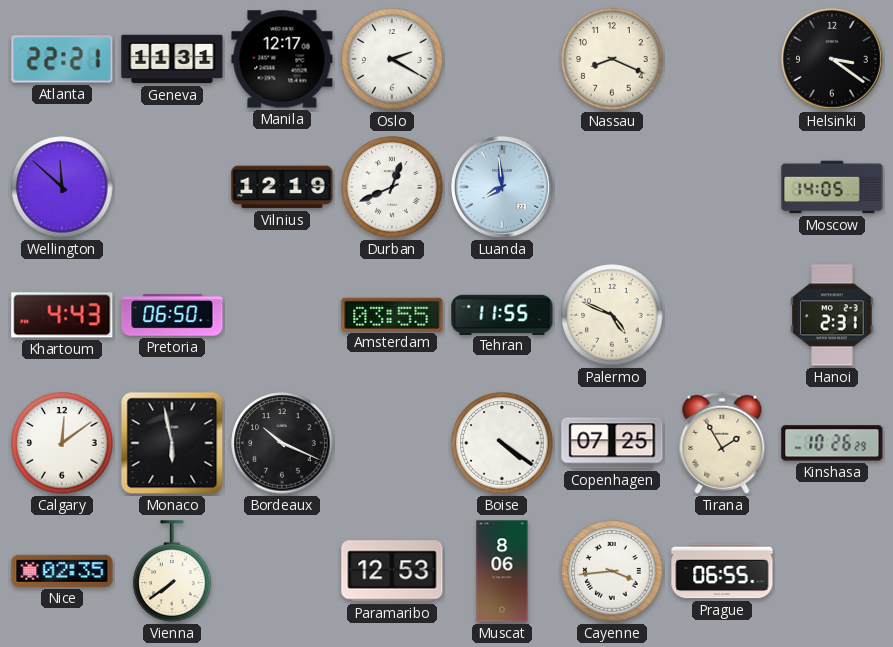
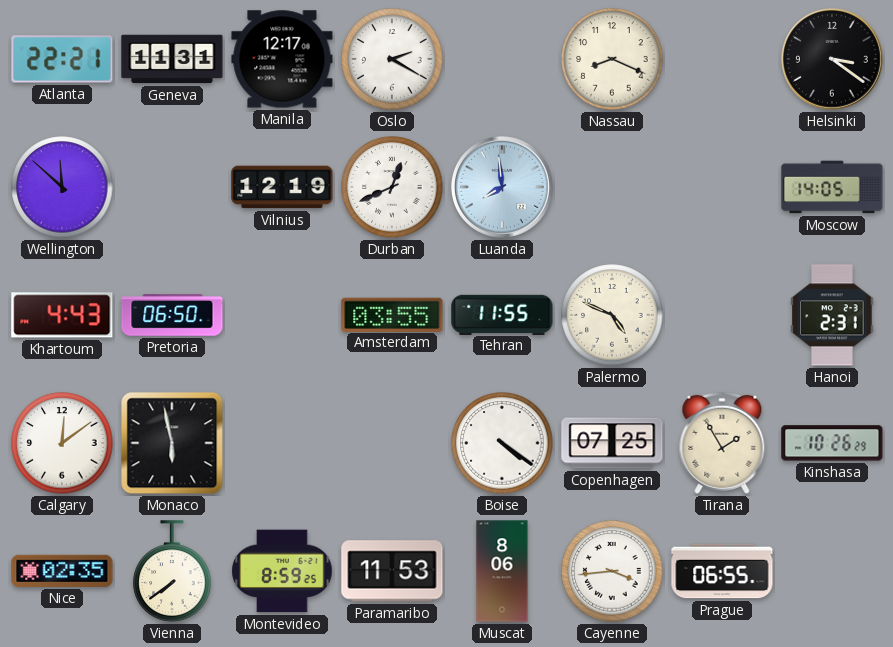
Bordeaux: 10:19 -> none
Montevideo: none -> 8:59
Paramaribo: 12:53 -> 11:53
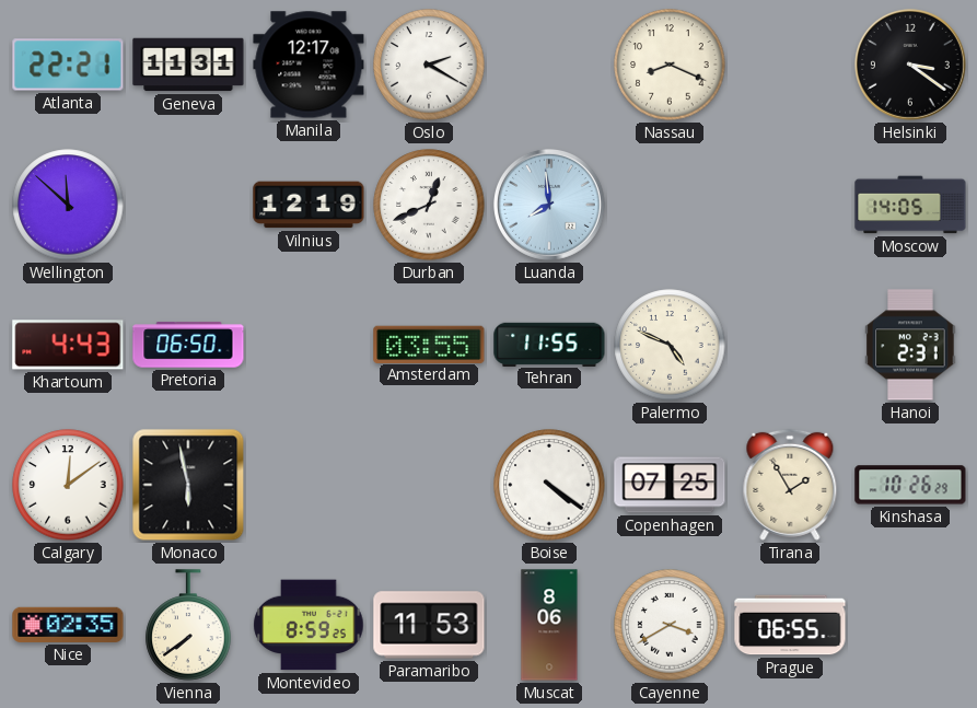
Cayenne: 3:44 -> 3:40
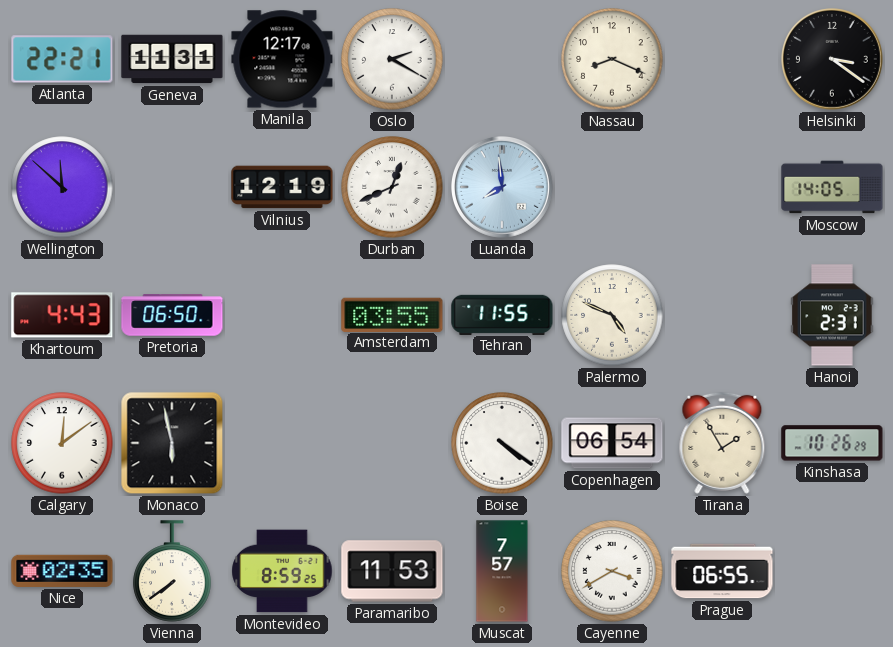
Copenhagen: 07:25 -> 06:54
Muscat: 8:06 -> 7:57
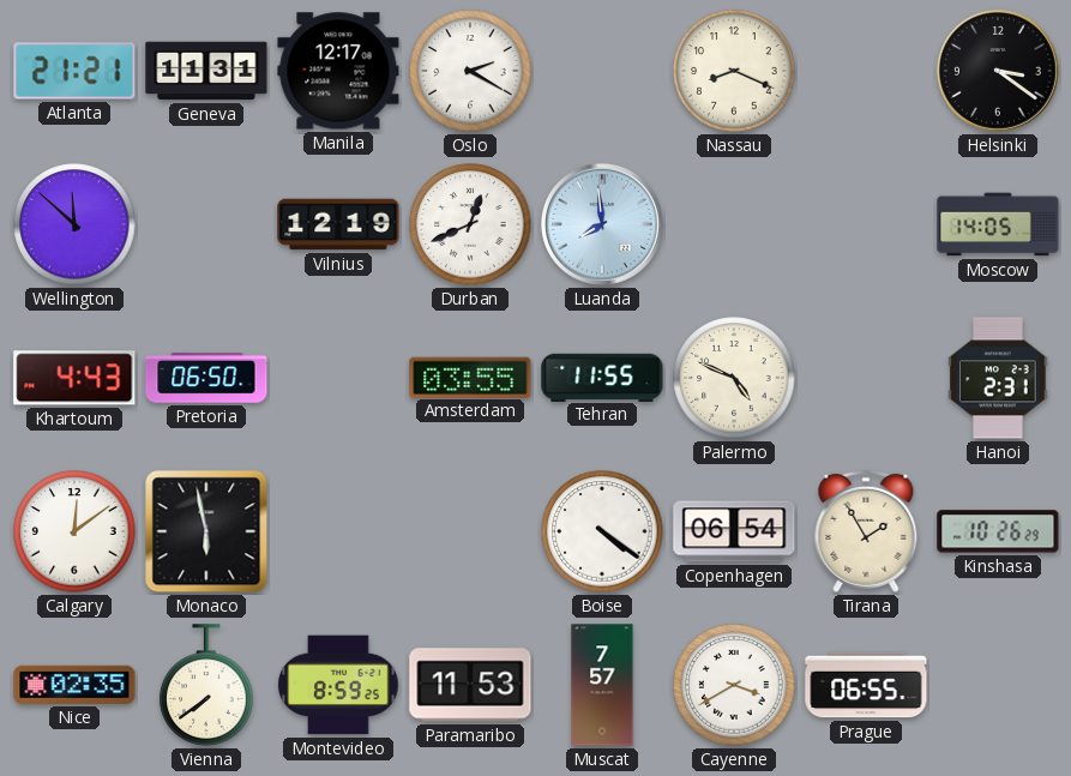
Atlanta: 22:21 -> 21:21
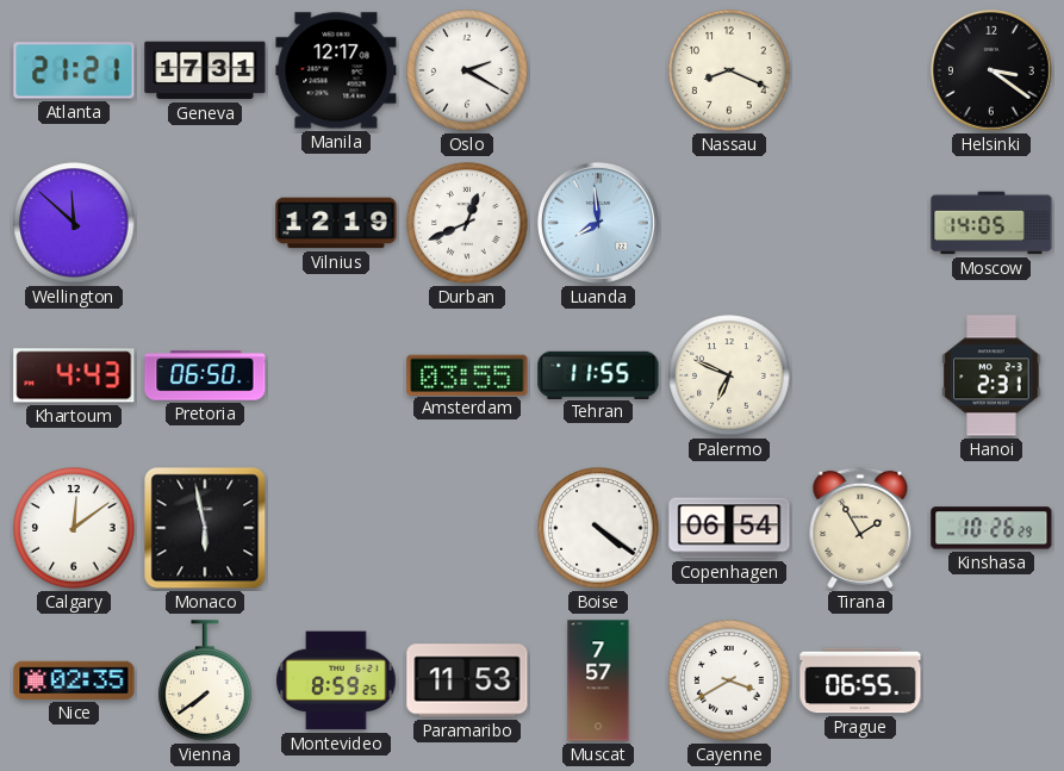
Geneva: 11:31 -> 17:31
Palermo: 4:49 -> 6:49
